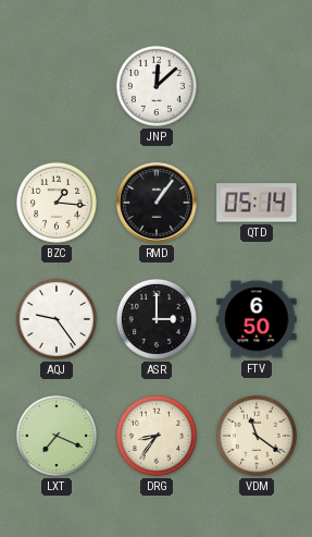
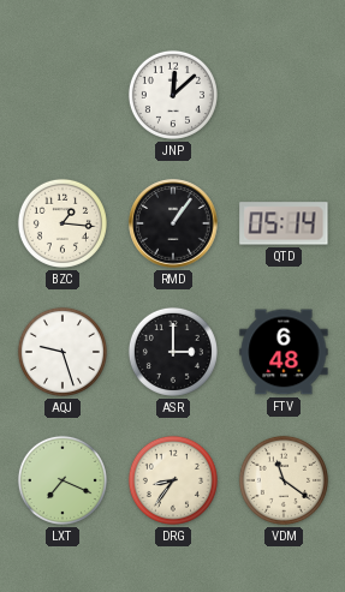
AQJ: 9:24 -> 9:27
FTV: 6:50 -> 6:48
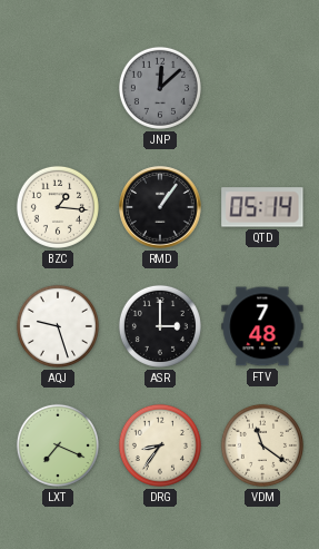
JNP dial: white -> grey
FTV: 6:48 -> 7:48
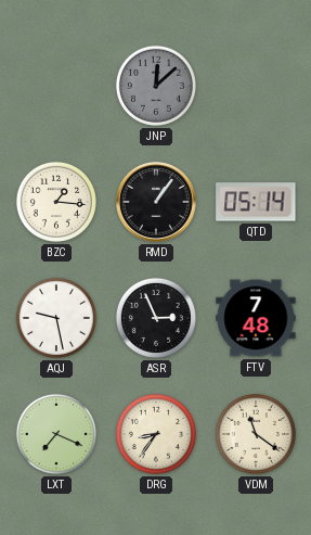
AQJ: 9:27 -> 9:28
ASR: 3:00 -> 2:56
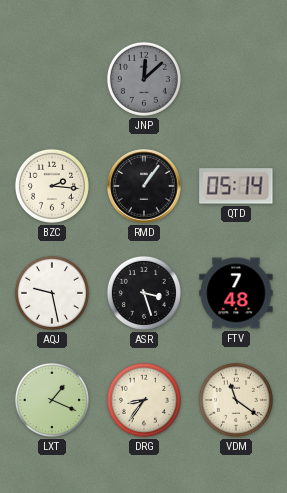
BZC: 1:16 -> 2:16
ASR: 2:56 -> 3:27
LXT: 7:19 -> 1:19
